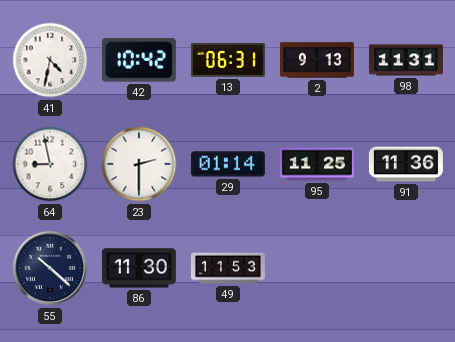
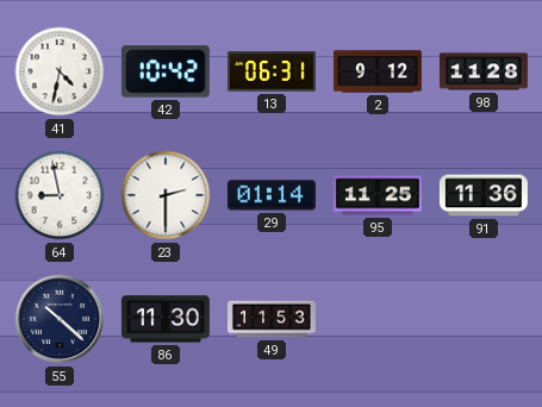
2: 9:13 -> 9:12
98: 11:31 -> 11:28
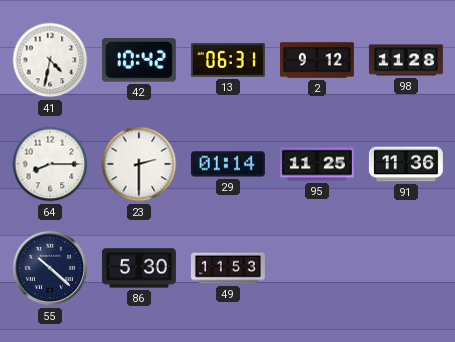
64: 8:58 -> 8:15
86: 11:30 -> 5:30
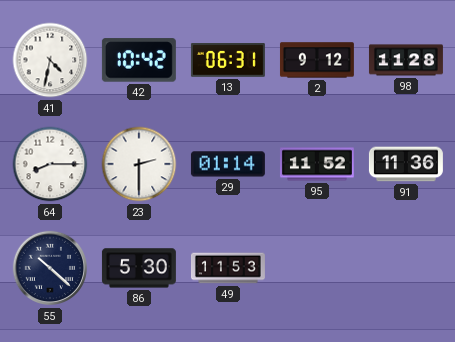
95: 11:25 -> 11:52
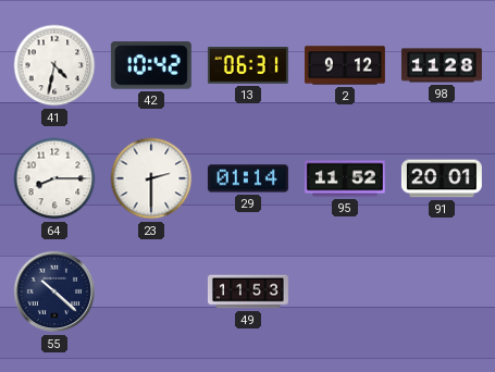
91: 11:36 -> 20:01
86: 5:30 -> none
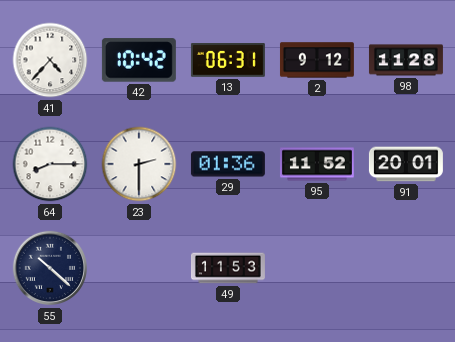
41: 4:32 -> 4:37
29: 01:14 -> 01:36
